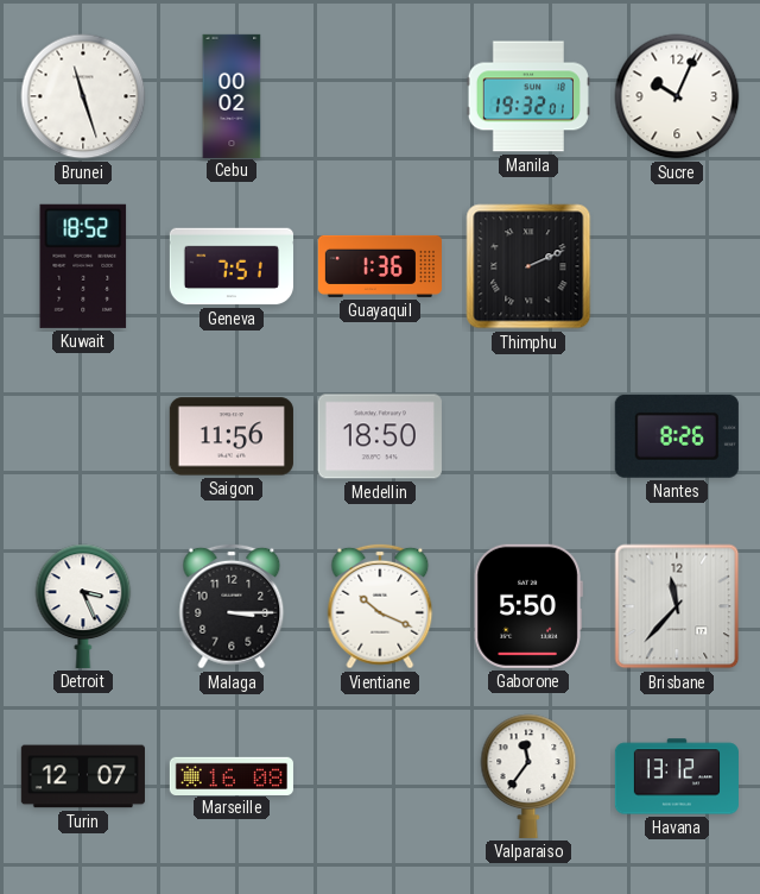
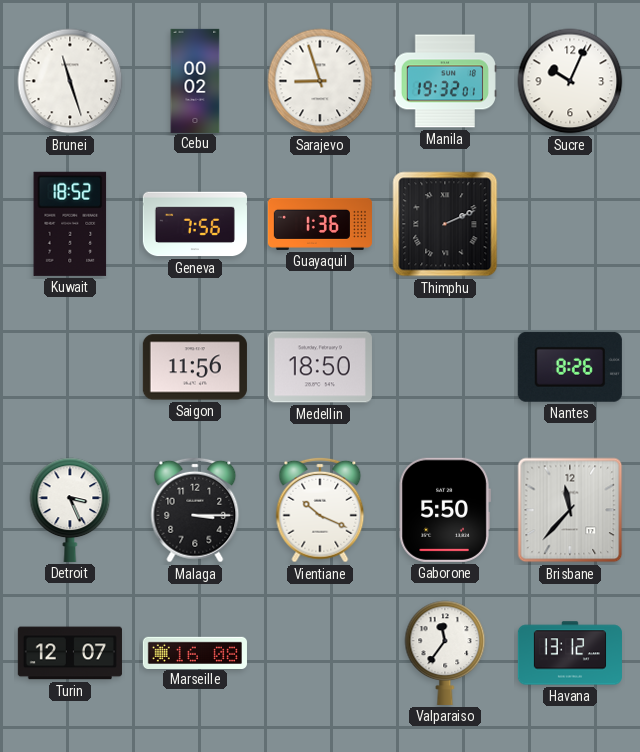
Sarajevo: none -> 8:57
Geneva: 7:51 -> 7:56
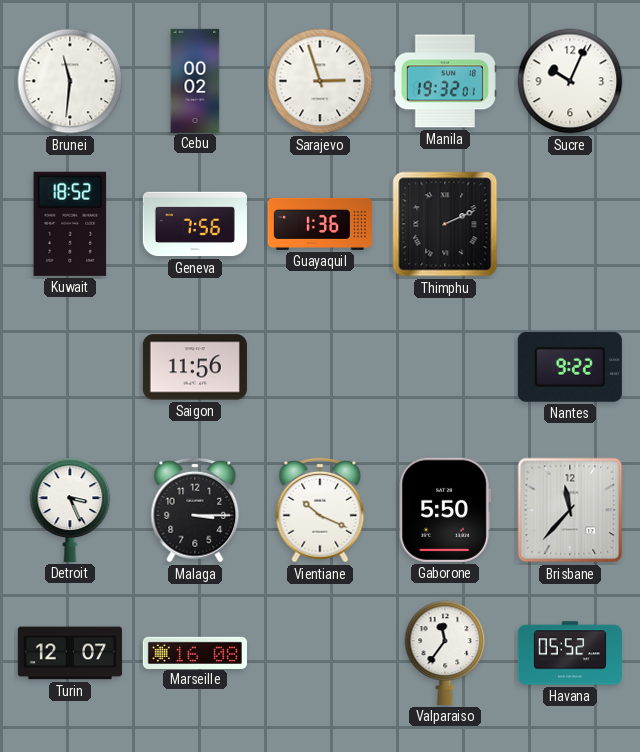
Brunei: 11:27 -> 11:31
Sarajevo: 8:57 -> 2:57
Medellin: 18:50 -> none
Nantes: 8:26 -> 9:22
Havana: 13:12 -> 05:52
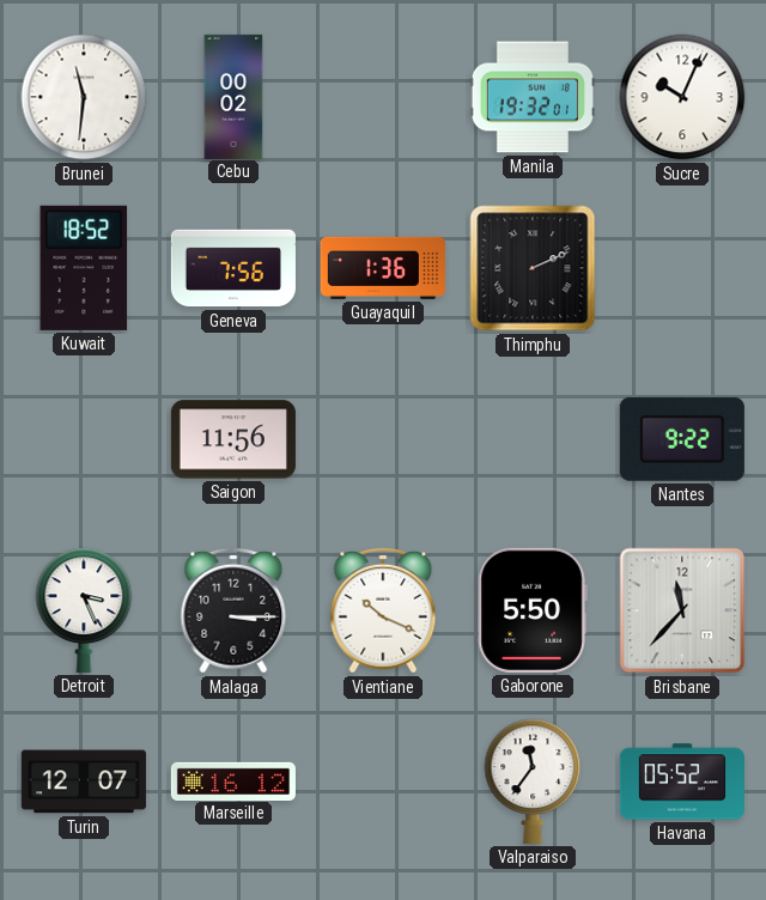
Sarajevo: 2:57 -> none
Marseille: 16:08 -> 16:12
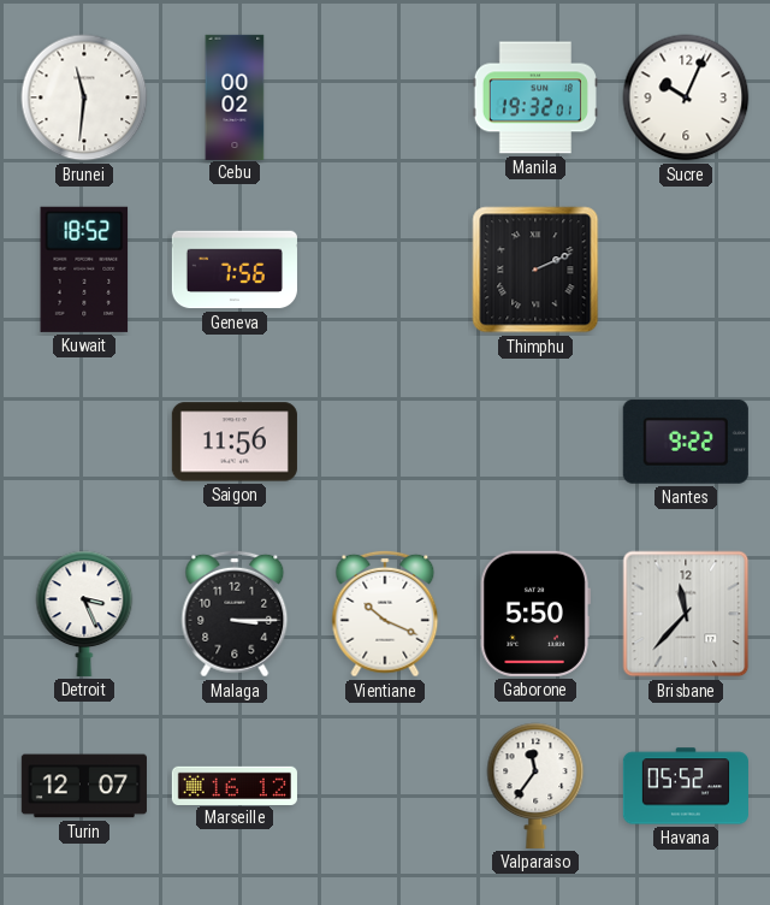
Guayaquil: 1:36 -> none
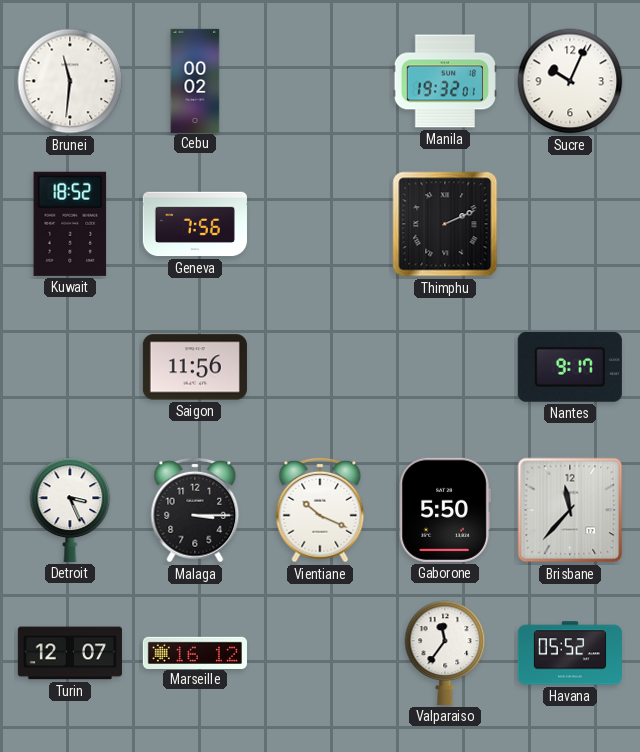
Nantes: 9:22 -> 9:17
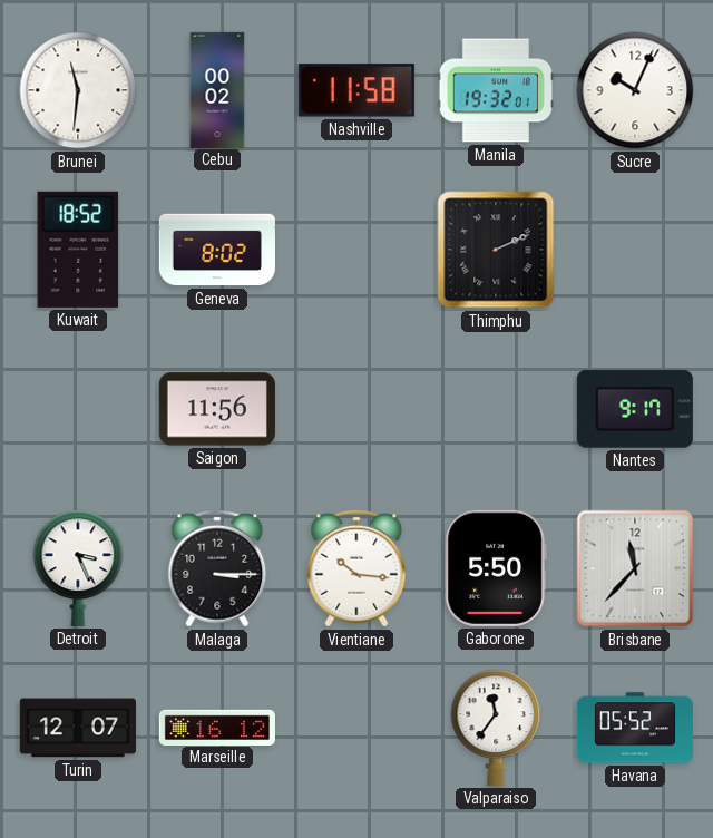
Nashville: none -> 11:58
Geneva: 7:56 -> 8:02
Vientiane: 10:19 -> 10:16
